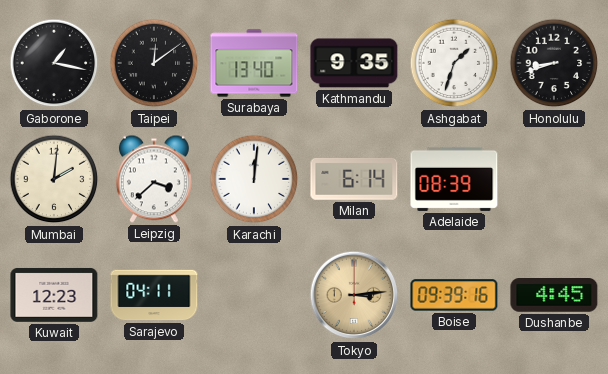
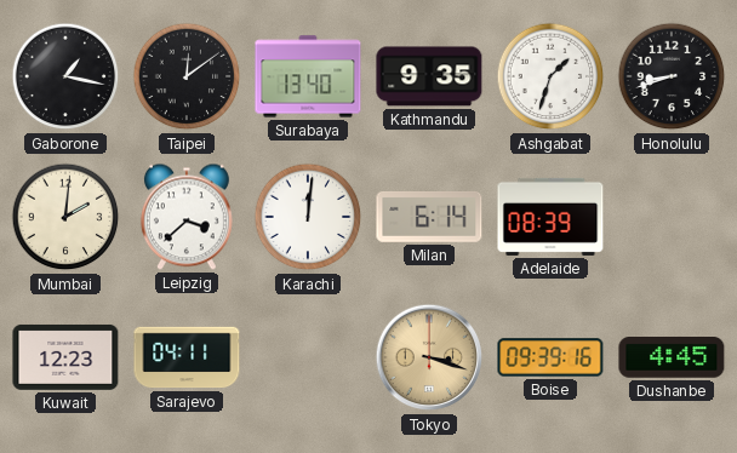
Tokyo: 3:14 -> 3:18
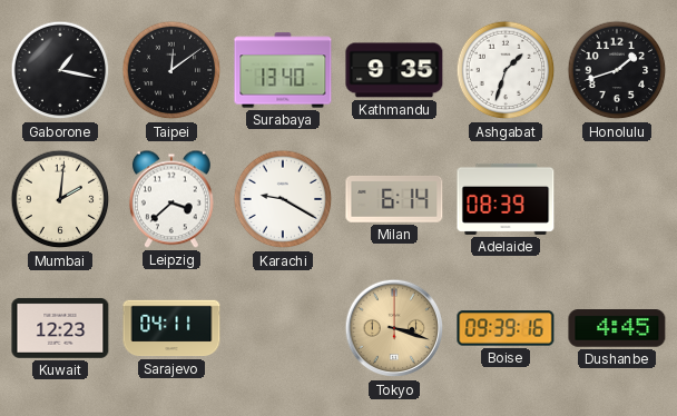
Honolulu: 8:42 -> 1:42
Karachi: 12:01 -> 9:20
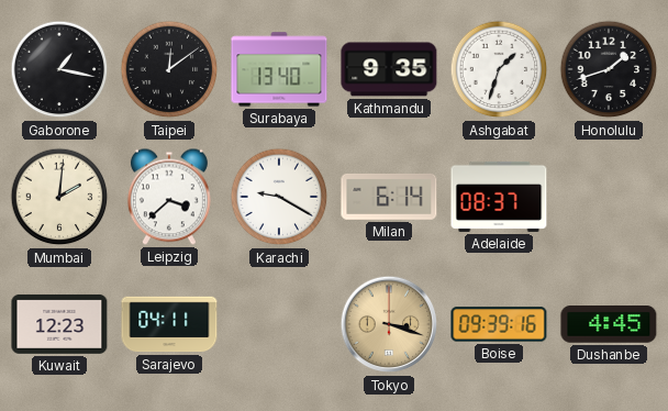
Adelaide: 08:39 -> 08:37
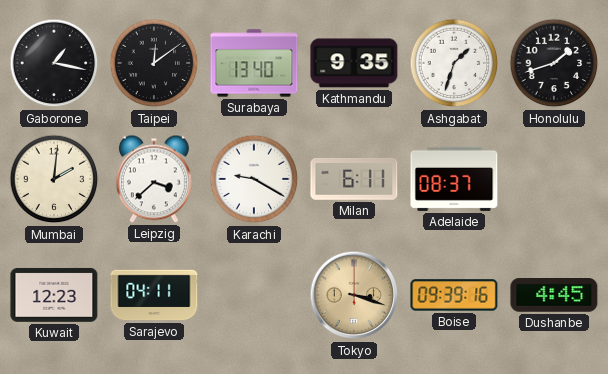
Milan: 6:14 -> 6:11
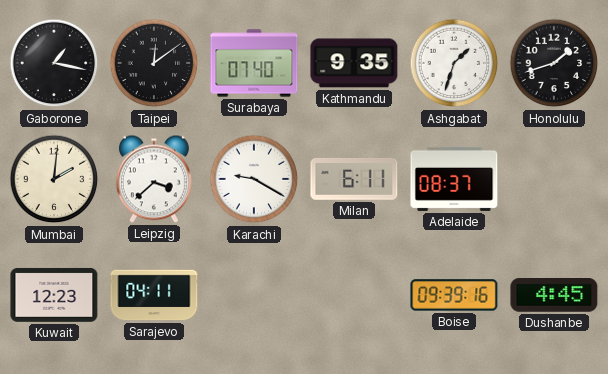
Surabaya: 13:40 -> 07:40
Tokyo: 3:18 -> none
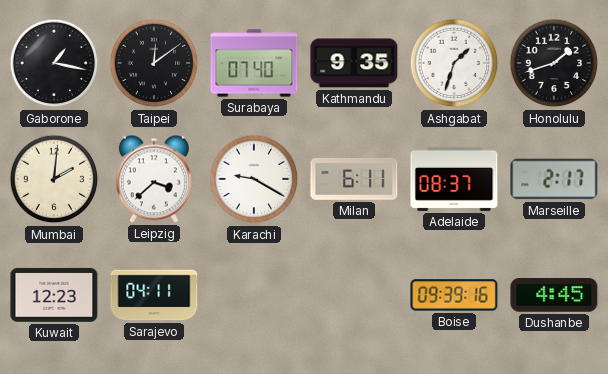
Marseille: none -> 2:17
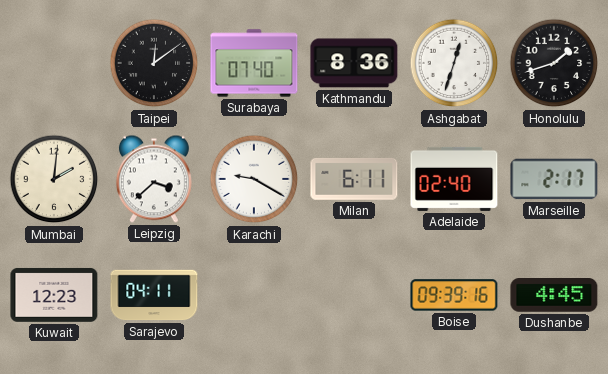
Gaborone: 1:17 -> none
Kathmandu: 9:35 -> 8:36
Ashgabat: 1:33 -> 12:33
Adelaide: 08:37 -> 02:40
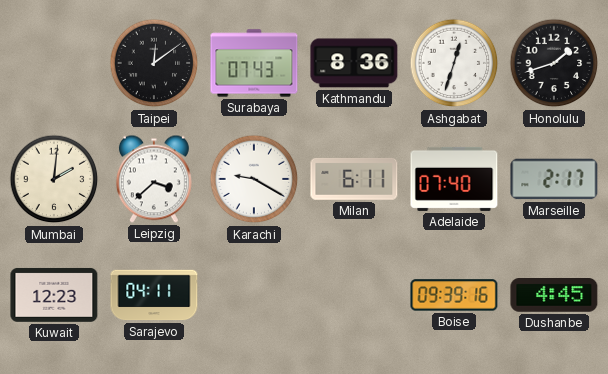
Surabaya: 07:40 -> 07:43
Adelaide: 02:40 -> 07:40
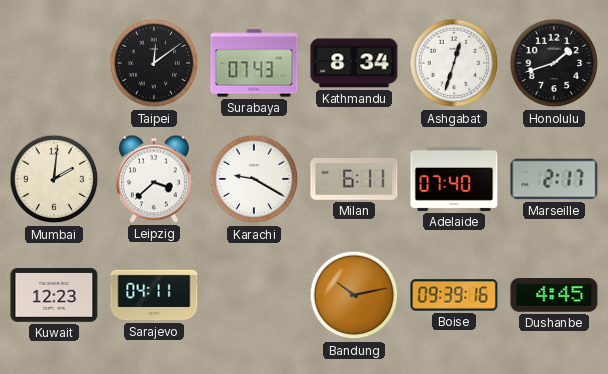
Kathmandu: 8:36 -> 8:34
Bandung: none -> 10:13
